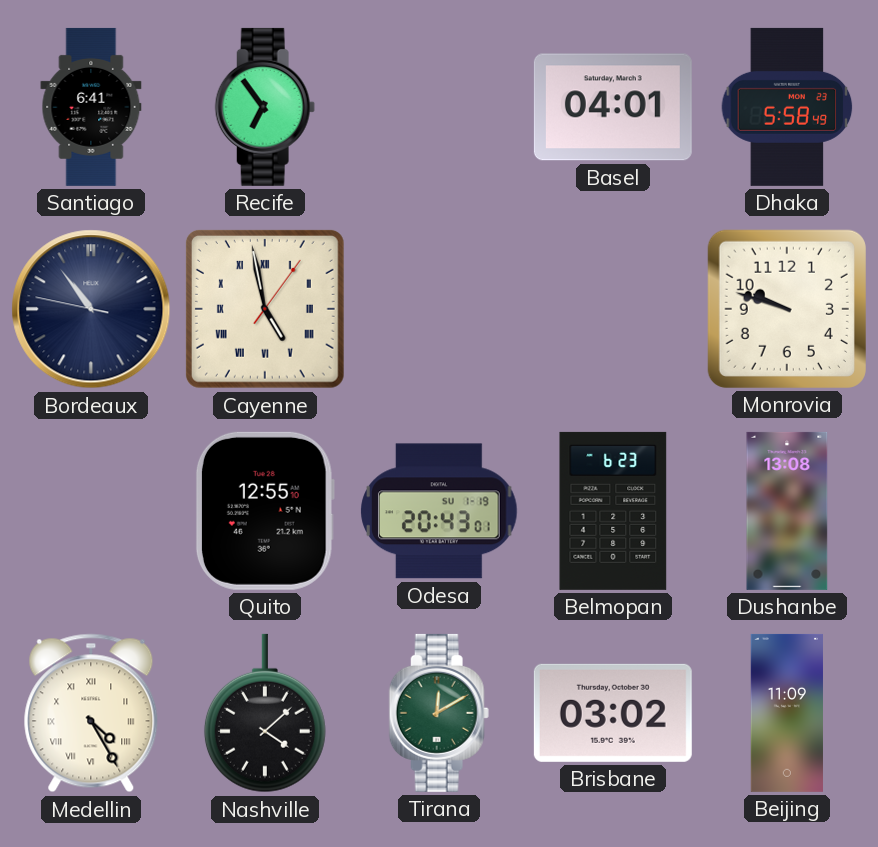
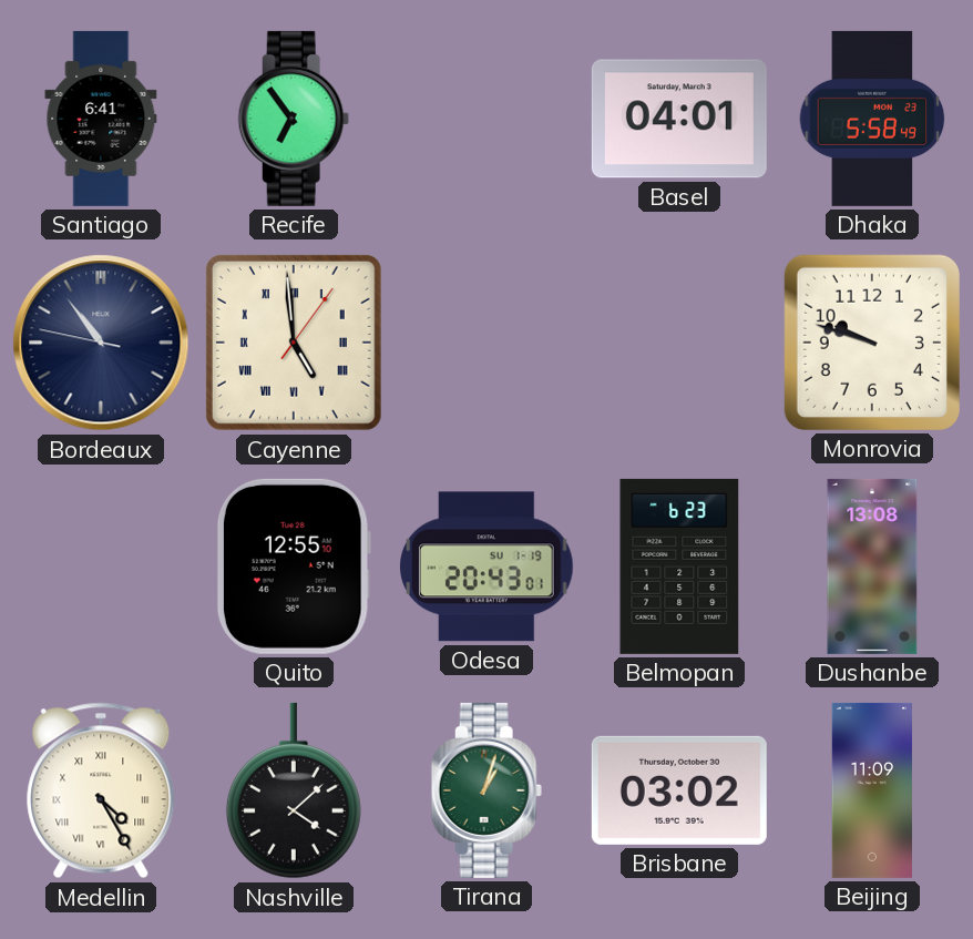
Cayenne: 4:58 -> 4:59
Tirana: 12:10 -> 1:03
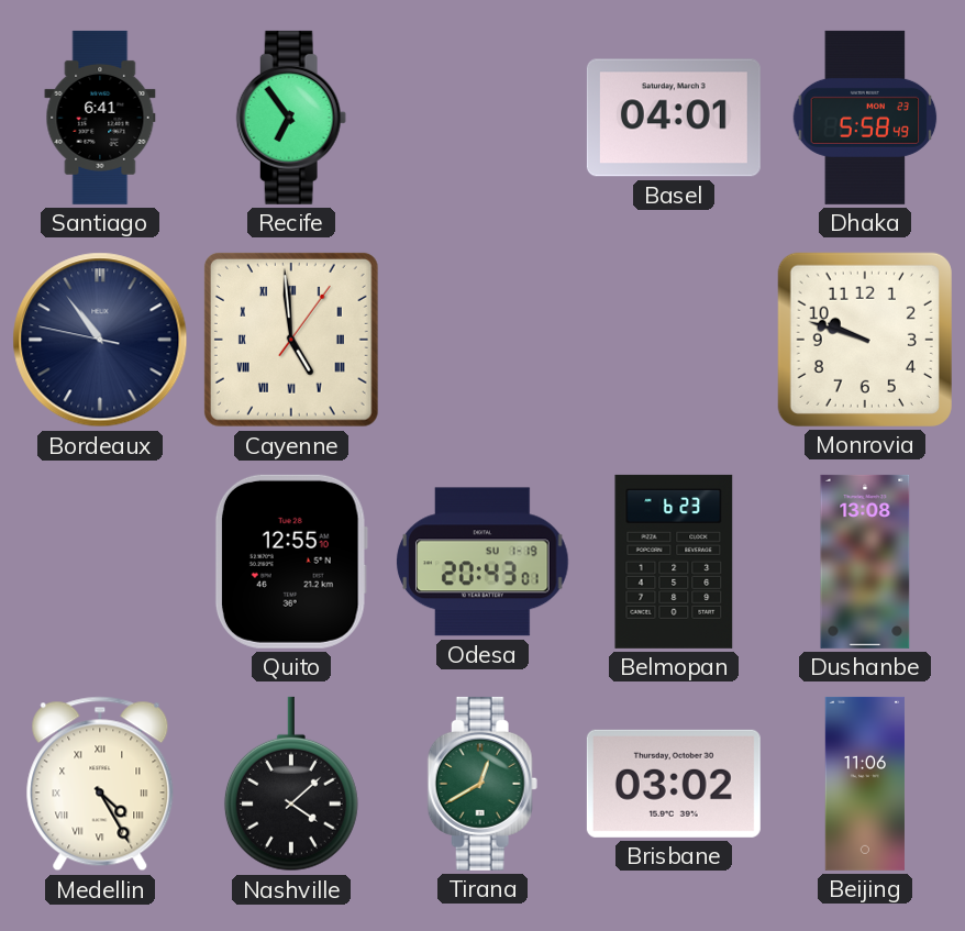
Tirana: 1:03 -> 12:40
Beijing: 11:09 -> 11:06
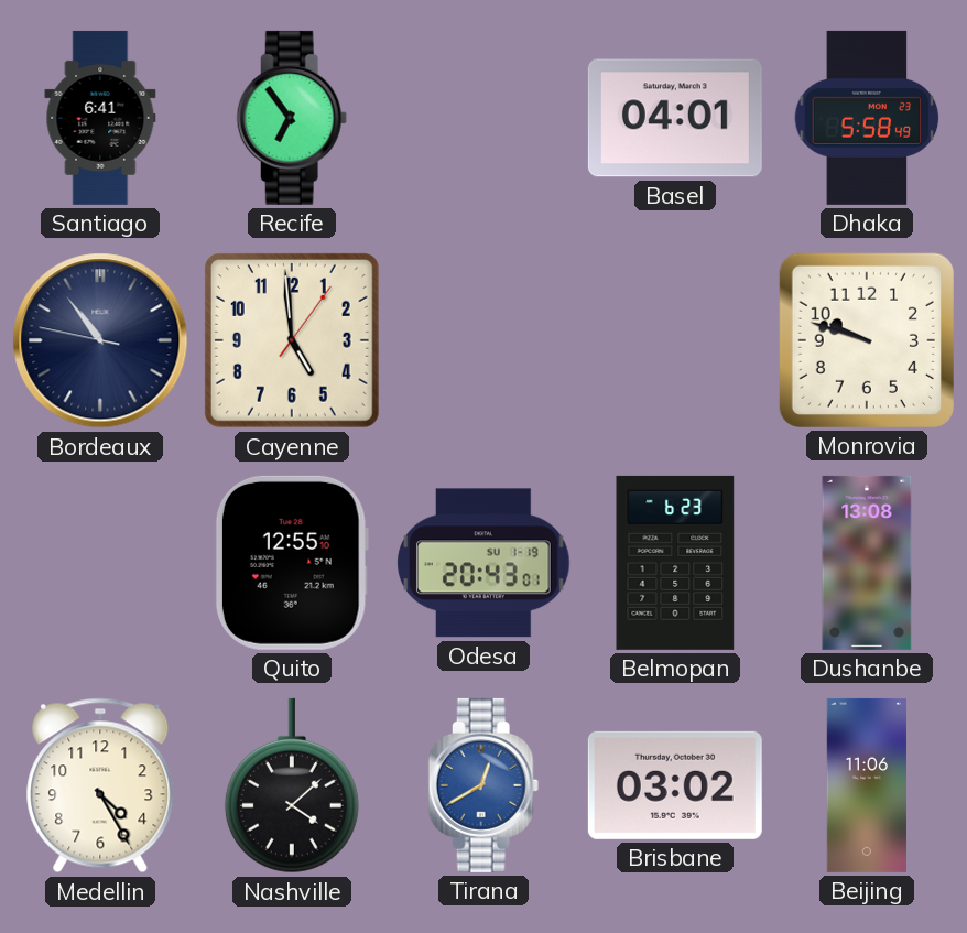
Cayenne numerals: Roman -> Arabic
Medellin numerals: Roman -> Arabic
Tirana dial: green -> blue
